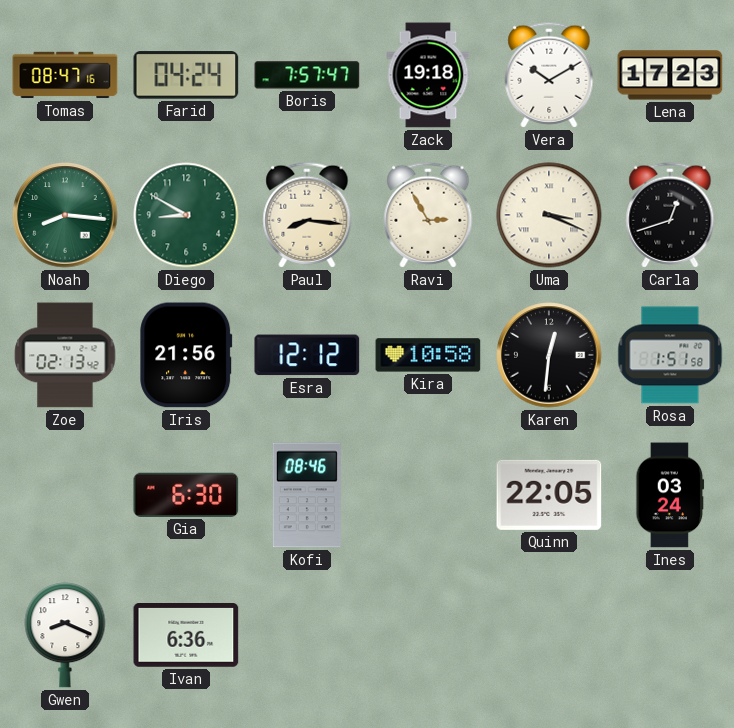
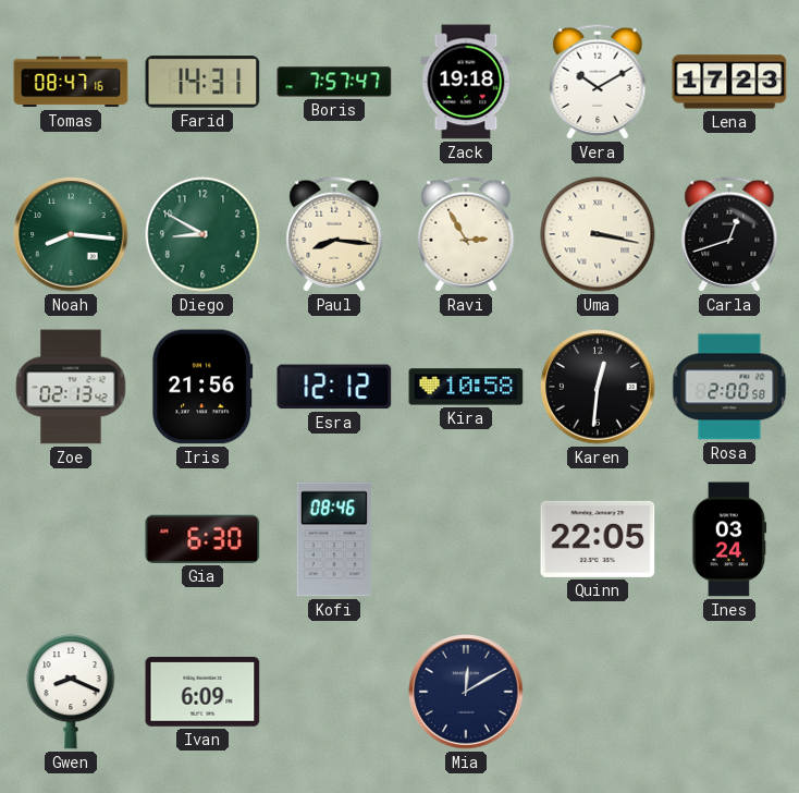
Farid: 04:24 -> 14:31
Uma: 3:19 -> 3:17
Rosa: 1:51 -> 2:00
Ivan: 6:36 -> 6:09
Mia: none -> 12:10
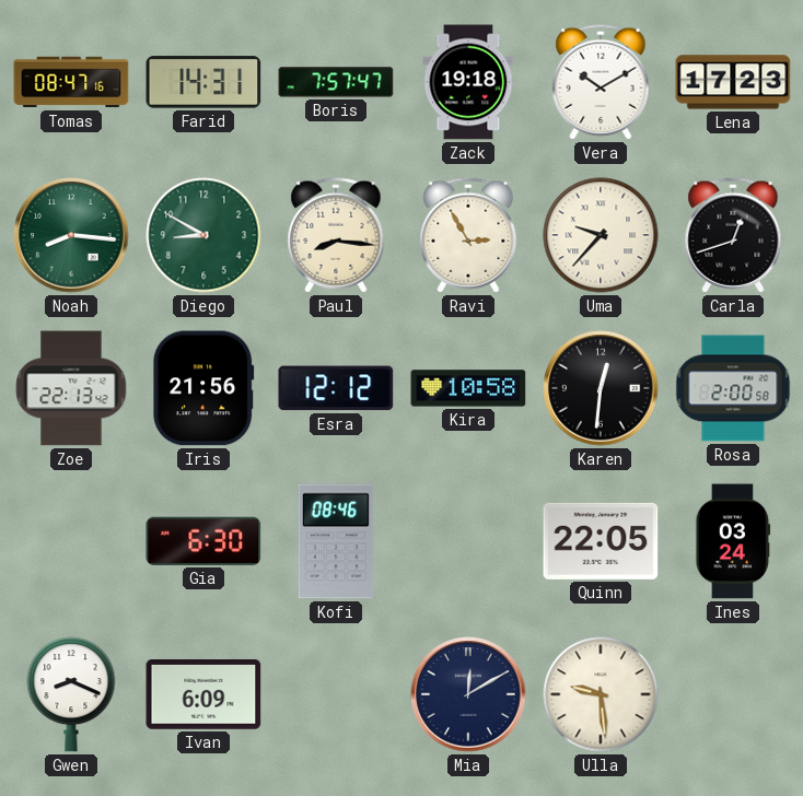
Uma: 3:17 -> 9:37
Zoe: 02:13 -> 22:13
Ulla: none -> 9:29
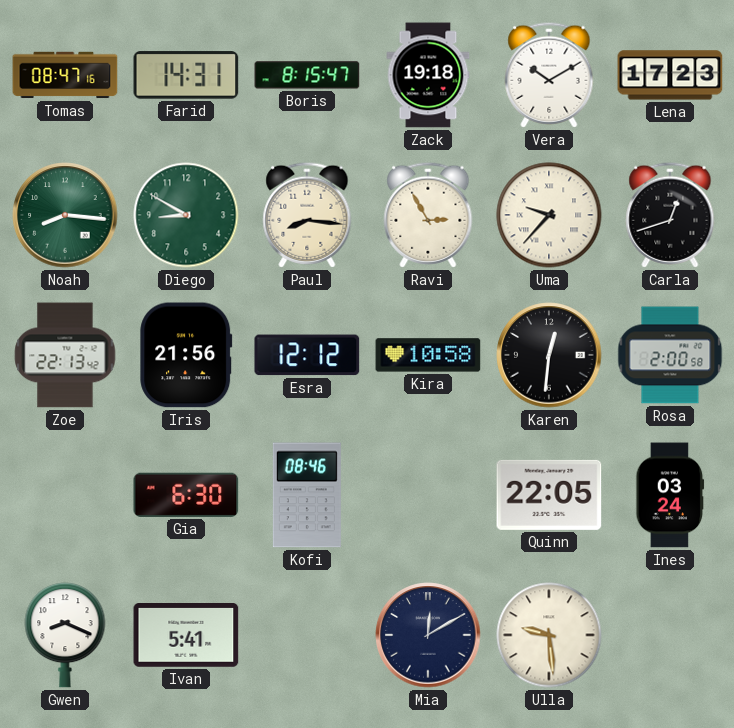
Boris: 7:57 -> 8:15
Ivan: 6:09 -> 5:41
